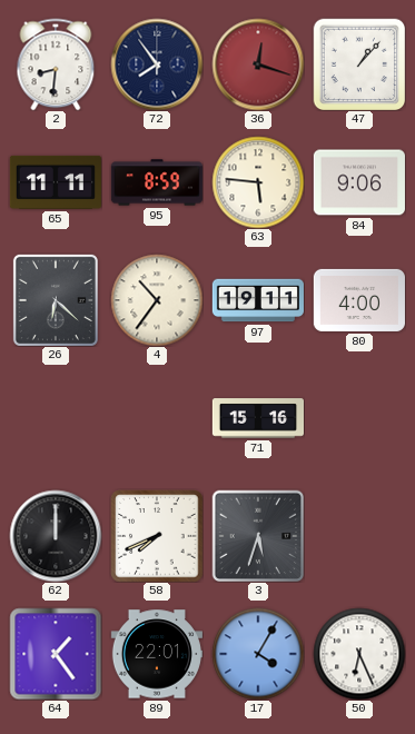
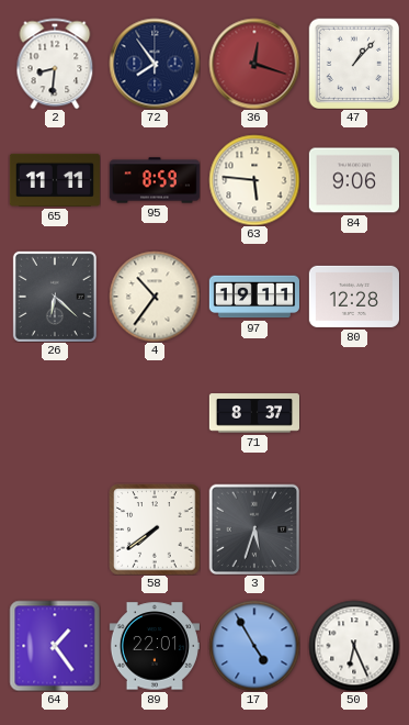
80: 4:00 -> 12:28
71: 15:16 -> 8:37
62: 12:00 -> none
58: 7:41 -> 7:39
17: 4:05 -> 4:55
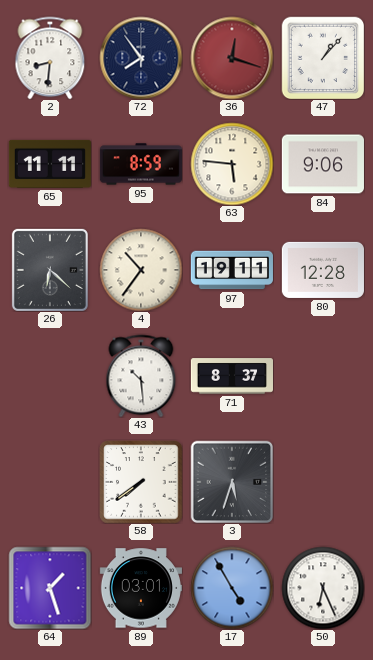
43: none -> 10:29
64: 1:24 -> 1:27
89: 22:01 -> 03:01
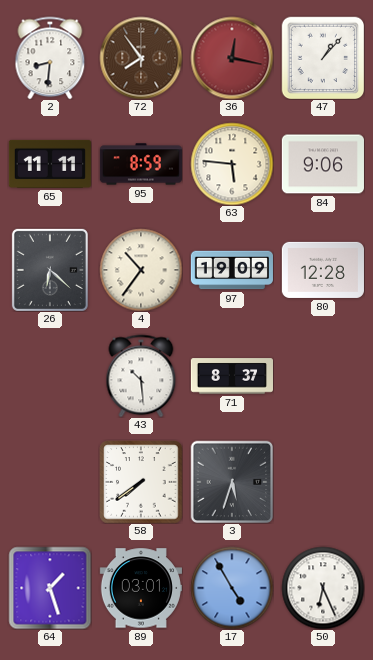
72 dial: navy -> brown
36: 12:18 -> 12:17
97: 19:11 -> 19:09
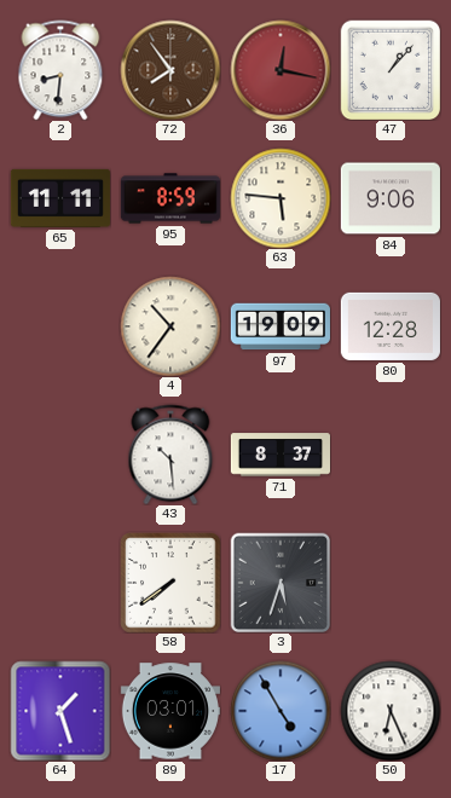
26: 6:22 -> none
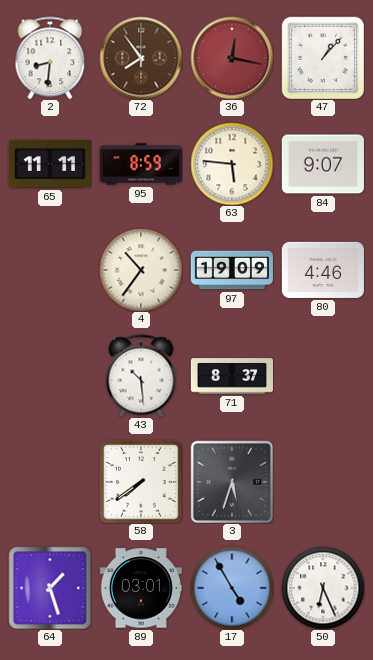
84: 9:06 -> 9:07
80: 12:28 -> 4:46
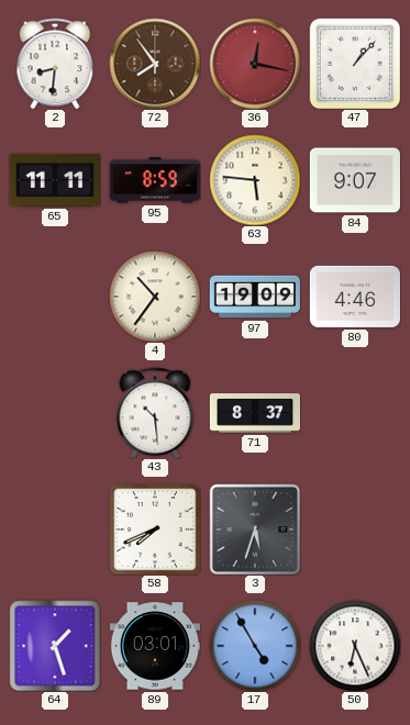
58: 7:39 -> 7:41
